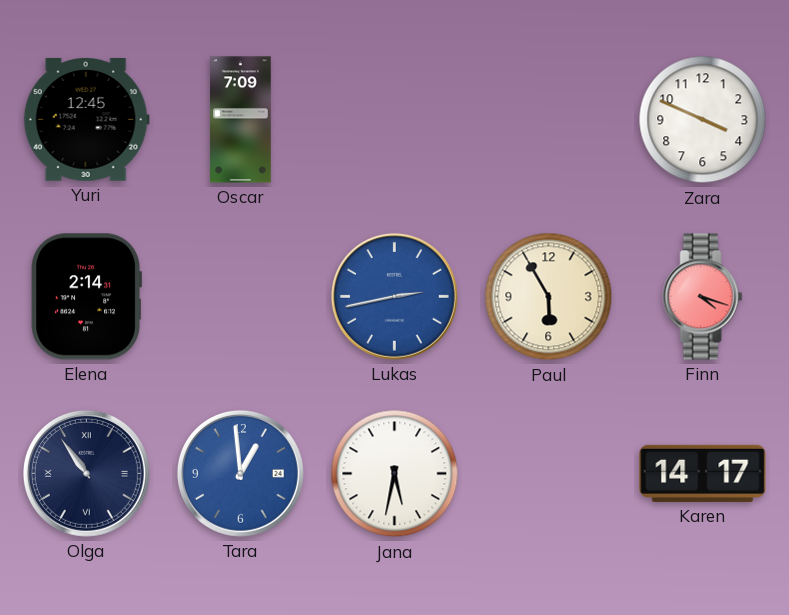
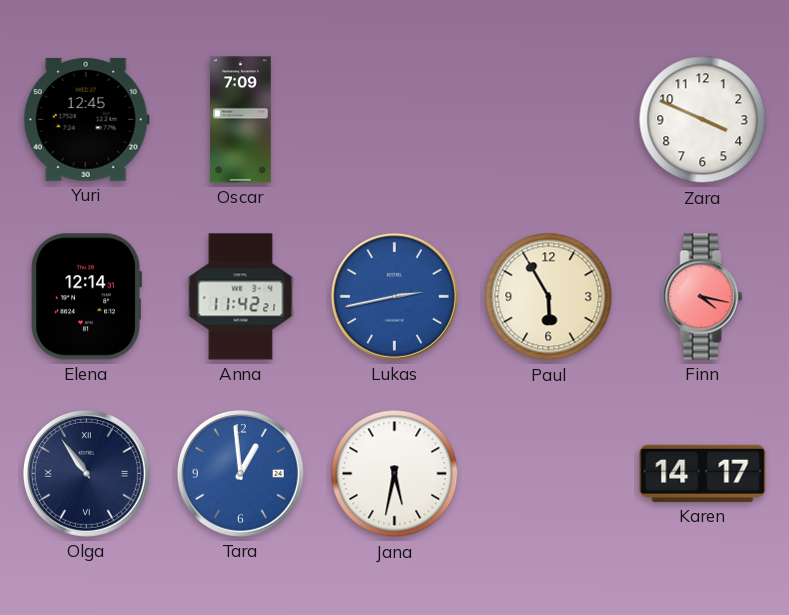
Elena: 2:14 -> 12:14
Anna: none -> 11:42
Finn: 4:18 -> 4:17
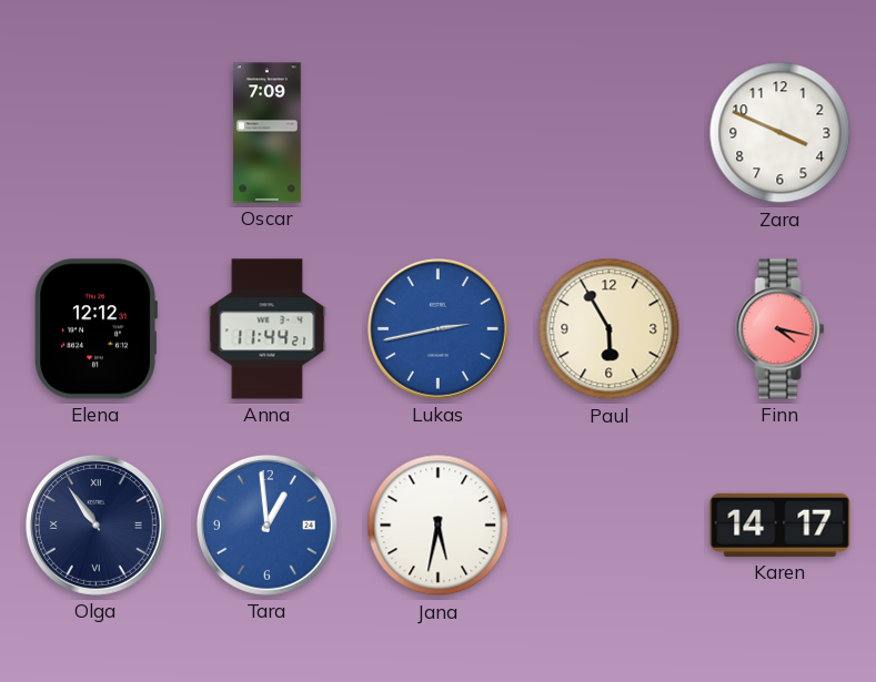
Yuri: 12:45 -> none
Elena: 12:14 -> 12:12
Anna: 11:42 -> 11:44
